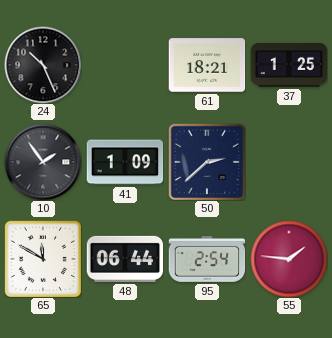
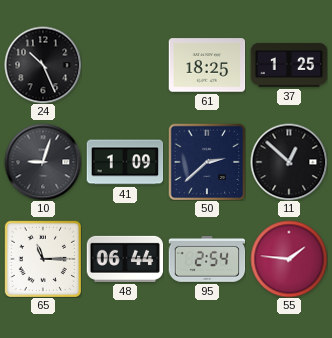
61: 18:21 -> 18:25
10: 1:54 -> 9:03
11: none -> 12:52
65: 11:50 -> 11:15
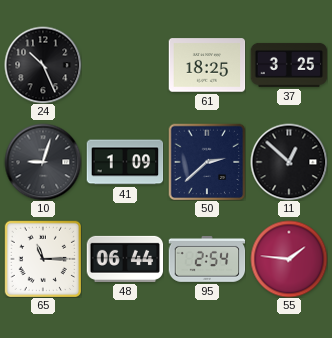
37: 1:25 -> 3:25
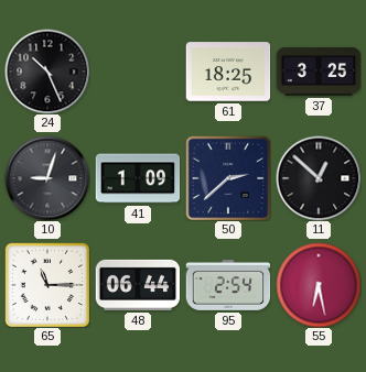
55: 1:46 -> 6:28
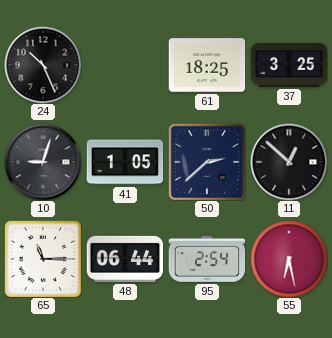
41: 1:09 -> 1:05
